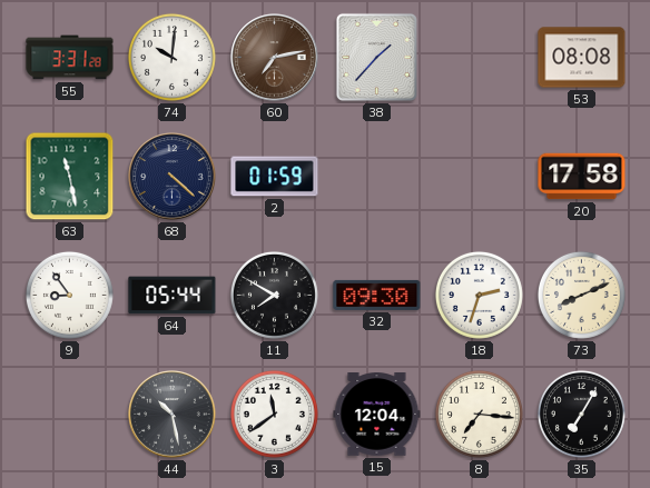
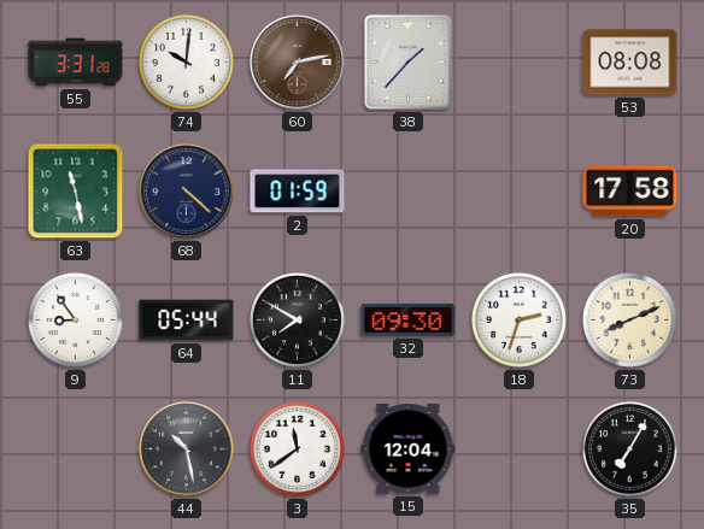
8: 7:16 -> none
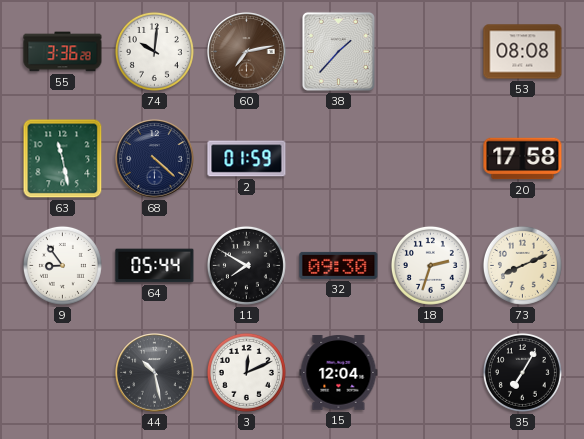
55: 3:31 -> 3:36
3: 11:39 -> 12:11
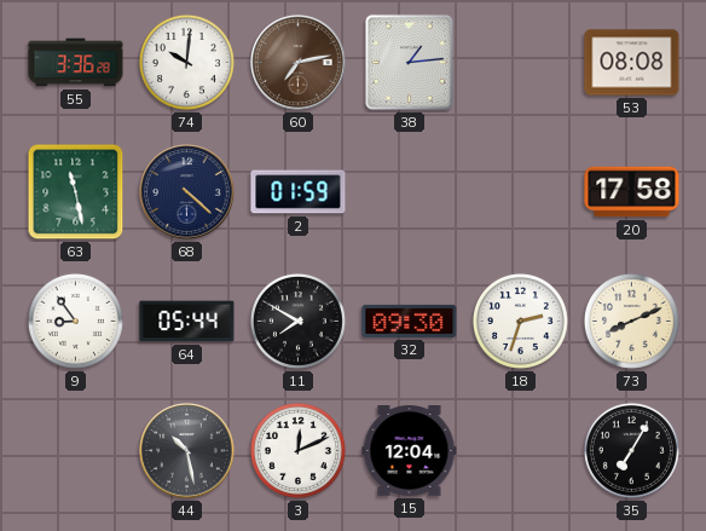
38: 1:37 -> 1:14
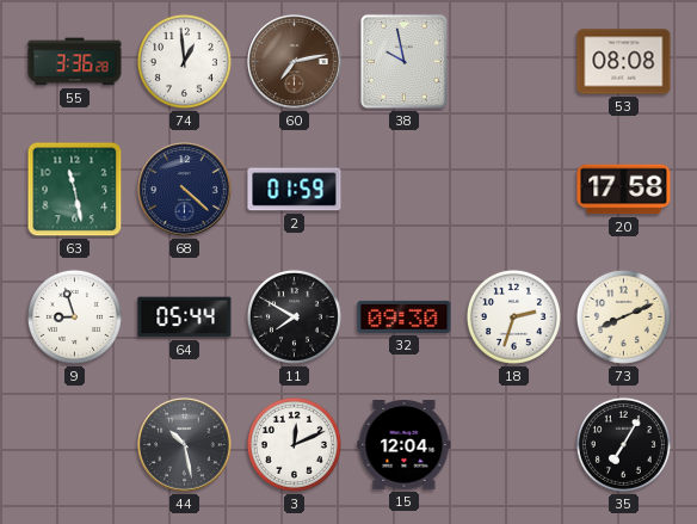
74: 10:01 -> 12:59
38: 1:14 -> 9:58
9: 8:54 -> 8:57
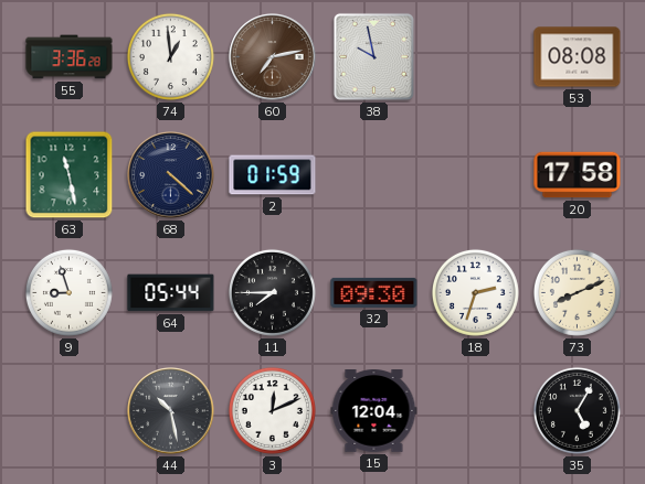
11: 7:50 -> 7:45
35: 7:05 -> 5:05
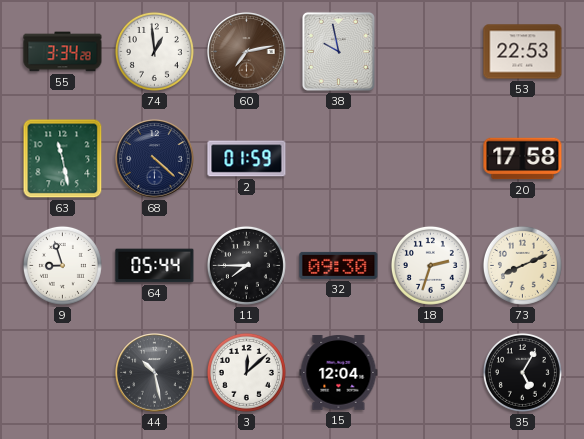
55: 3:36 -> 3:34
53: 08:08 -> 22:53
3: 12:11 -> 12:08
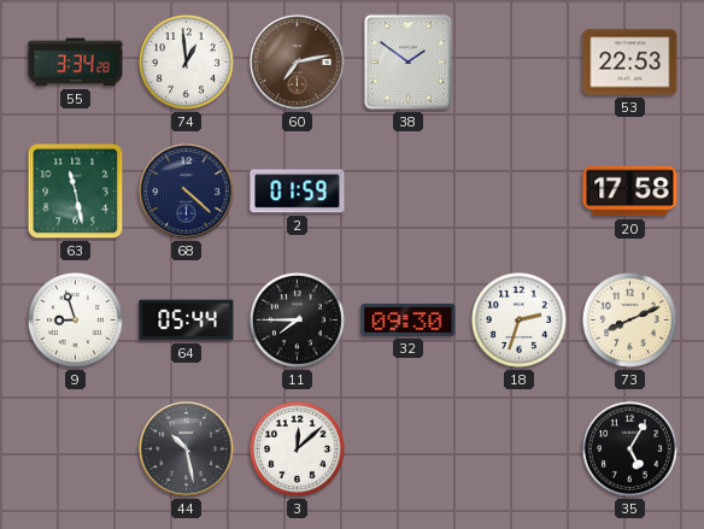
38: 9:58 -> 1:51
15: 12:04 -> none
